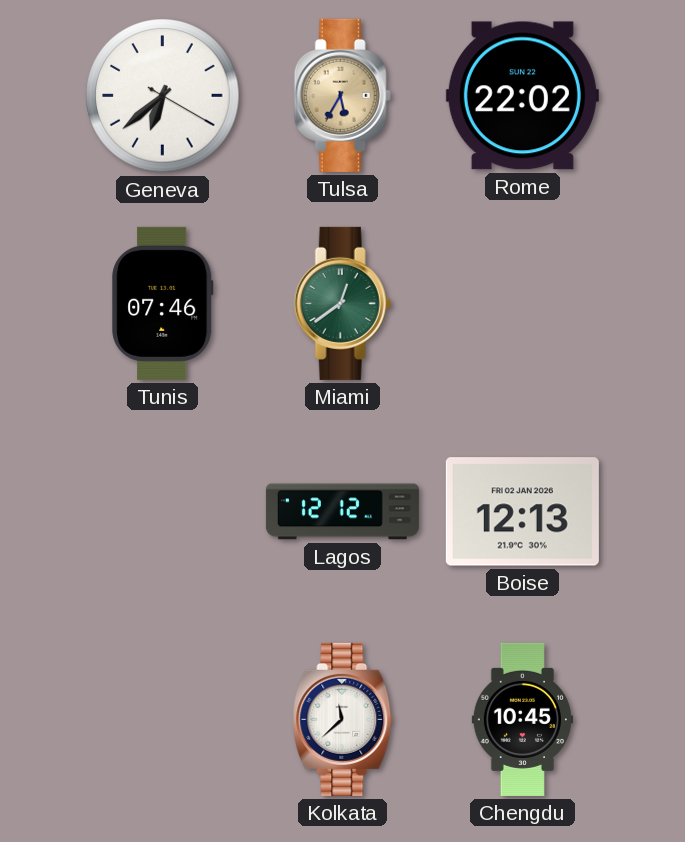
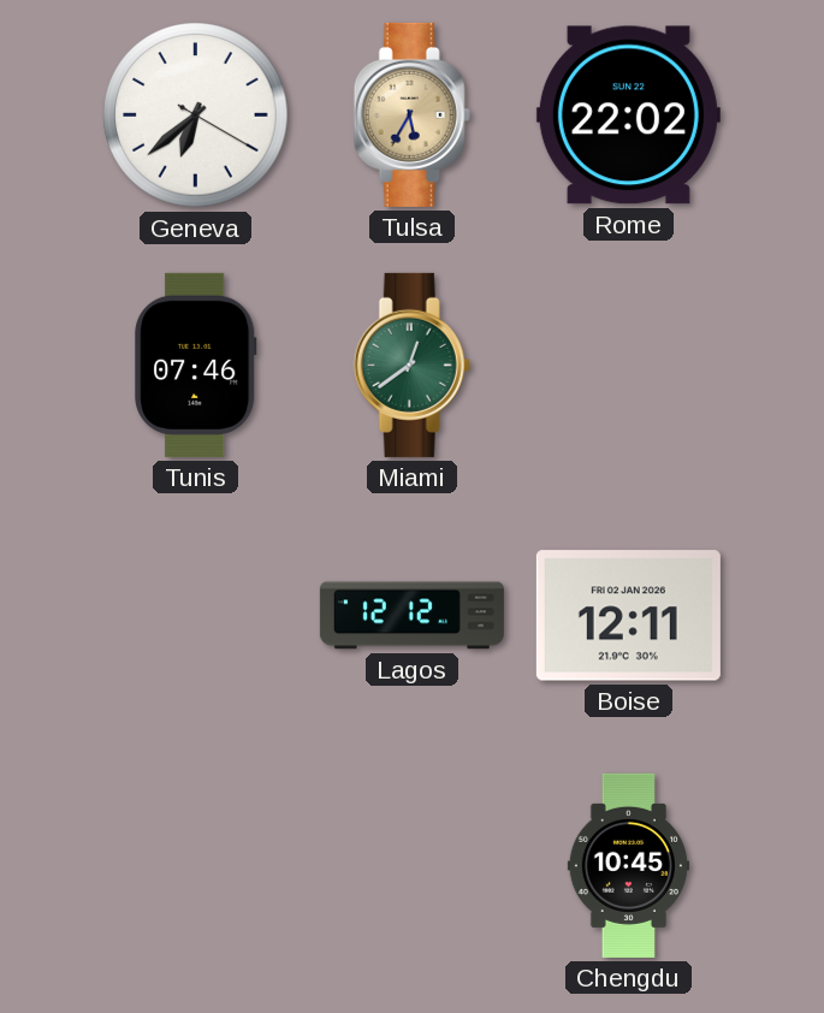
Boise: 12:13 -> 12:11
Kolkata: 11:38 -> none
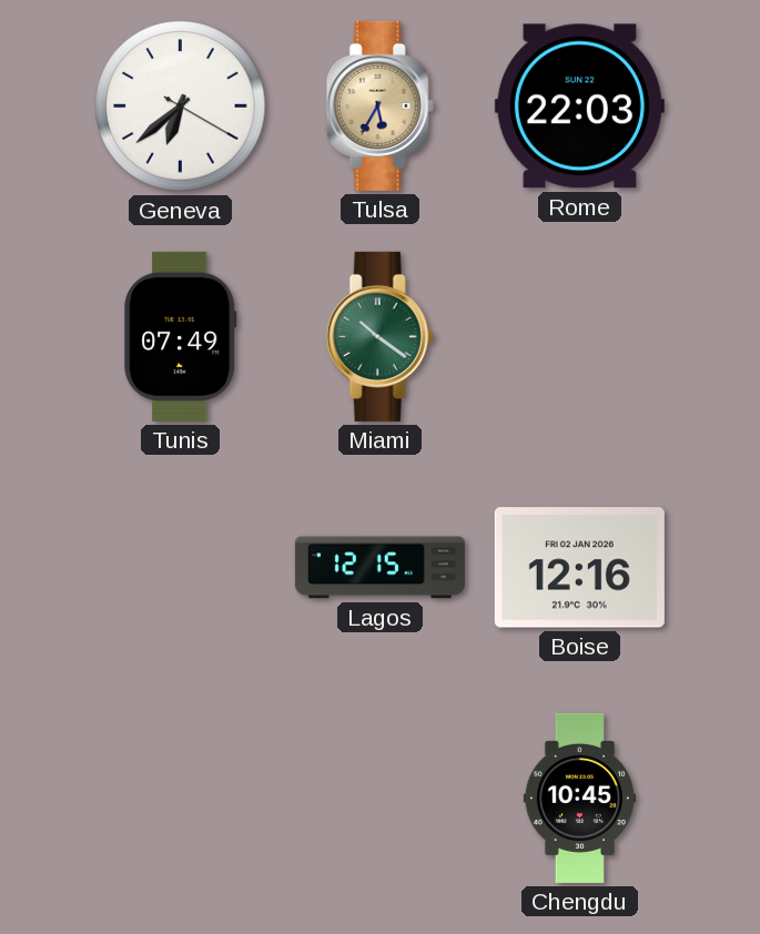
Rome: 22:02 -> 22:03
Tunis: 07:46 -> 07:49
Miami: 12:39 -> 10:21
Lagos: 12:12 -> 12:15
Boise: 12:11 -> 12:16
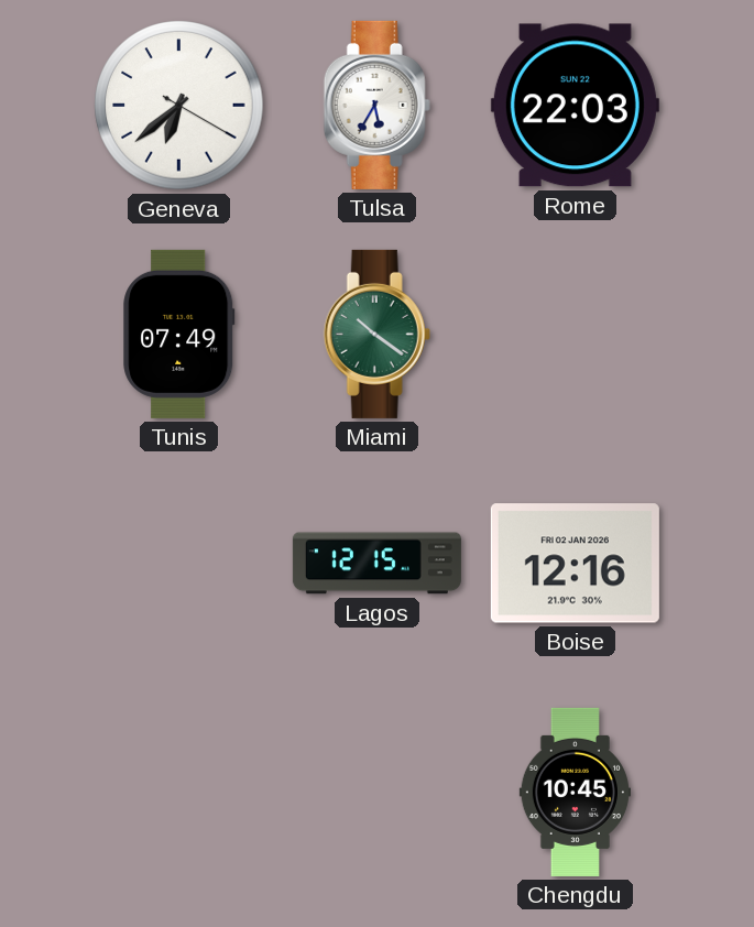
Tulsa dial: champagne -> white
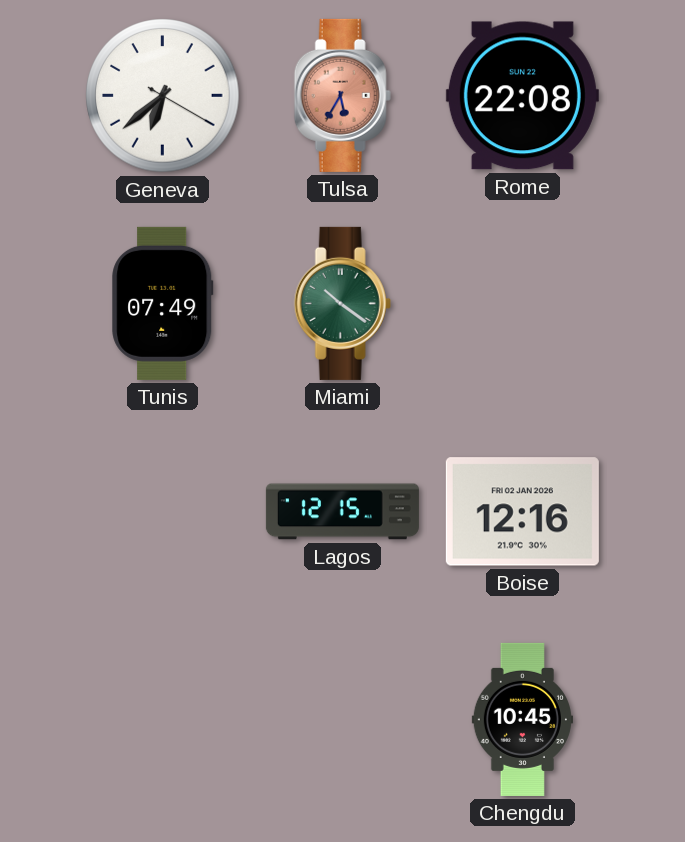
Tulsa dial: white -> salmon
Rome: 22:03 -> 22:08
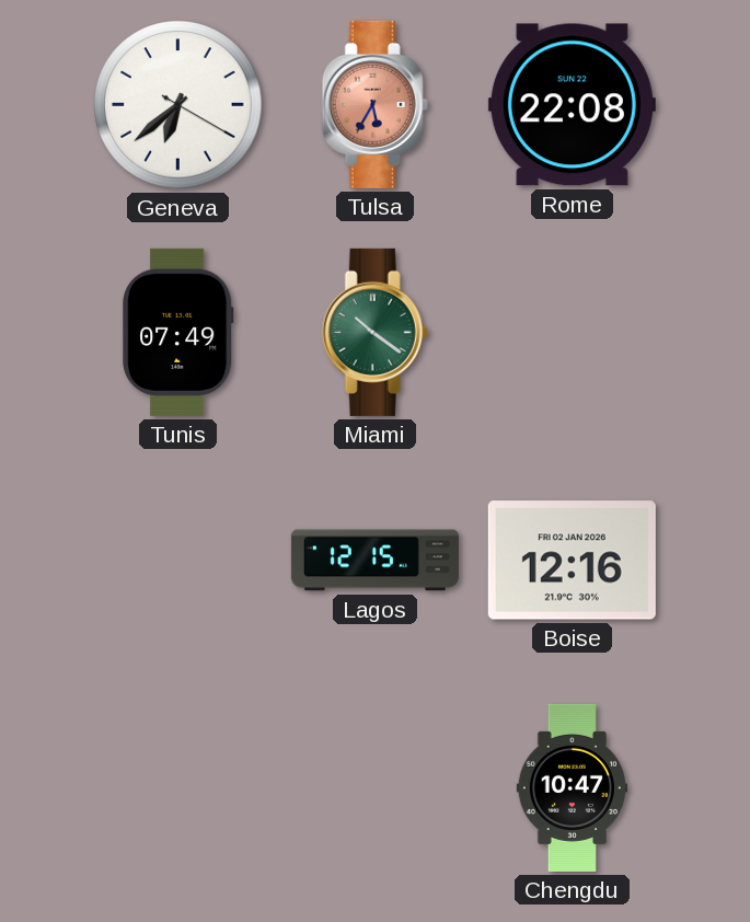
Chengdu: 10:45 -> 10:47
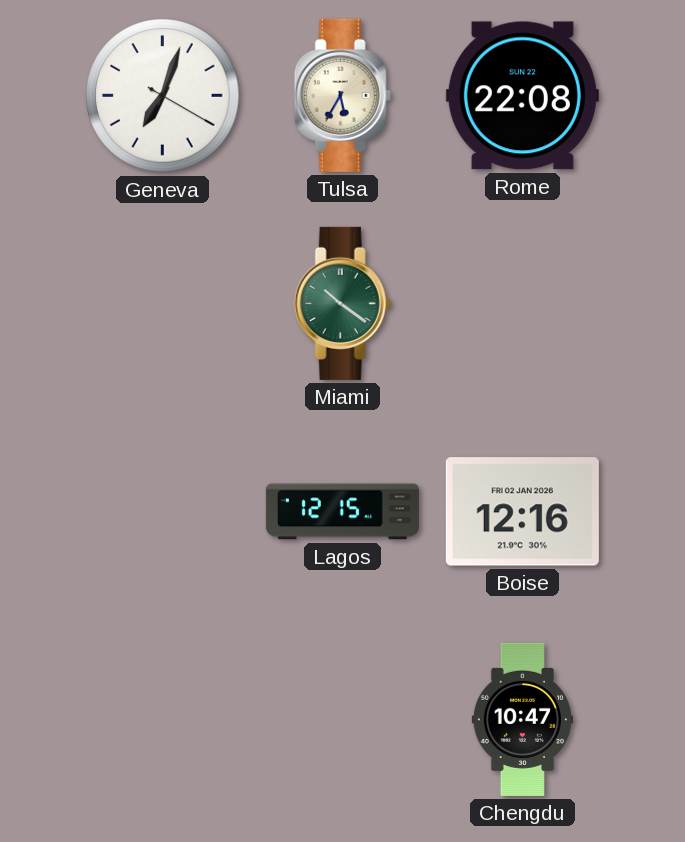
Geneva: 6:38 -> 7:03
Tulsa dial: salmon -> cream
Tunis: 07:49 -> none
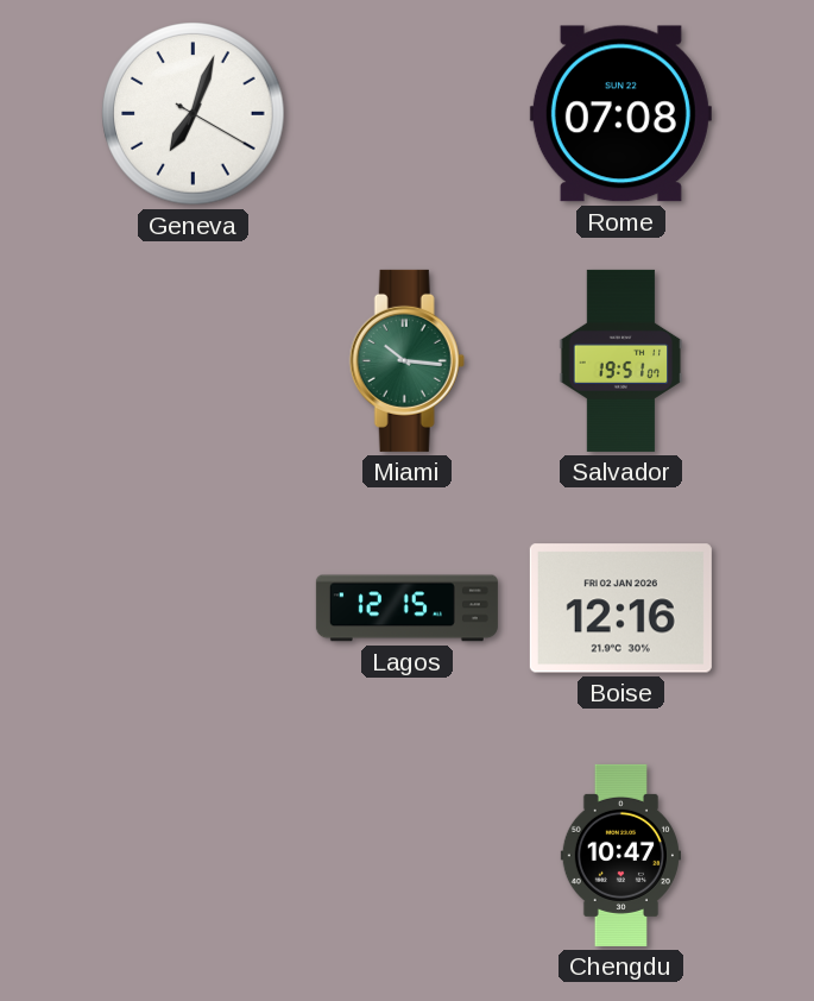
Tulsa: 5:35 -> none
Rome: 22:08 -> 07:08
Miami: 10:21 -> 10:16
Salvador: none -> 19:51
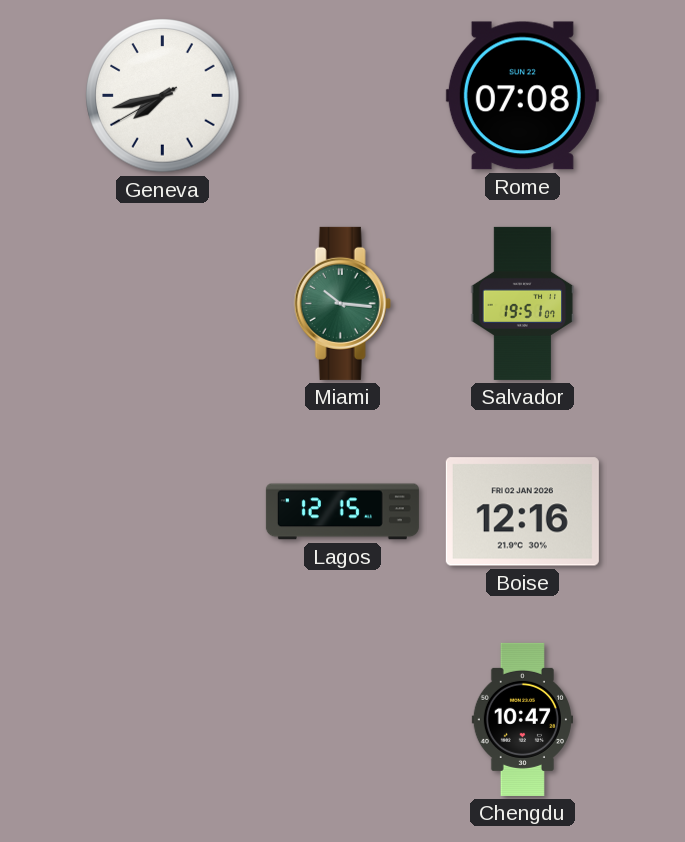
Geneva: 7:03 -> 7:42
